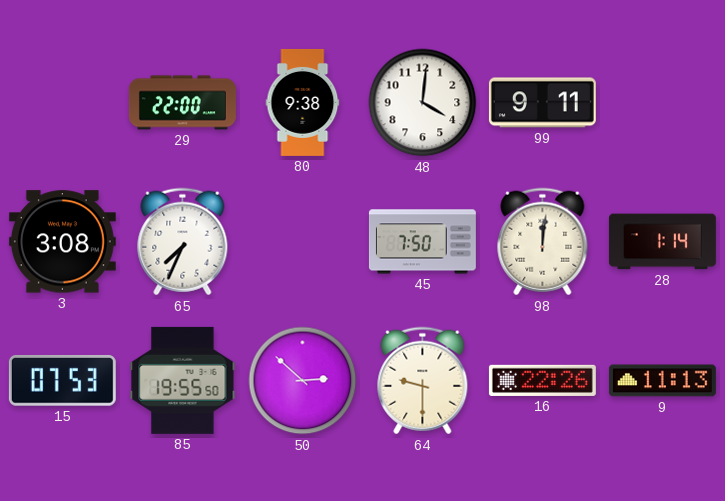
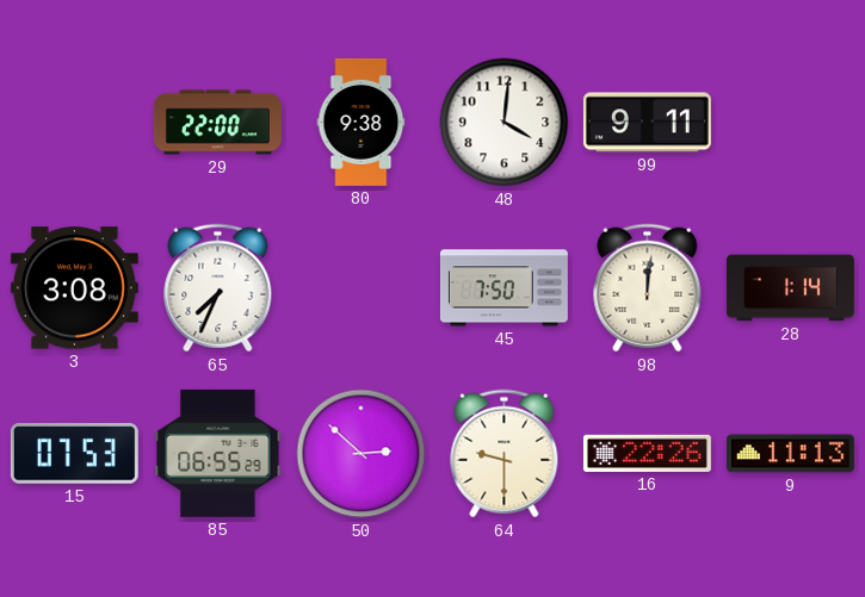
85: 19:55 -> 06:55
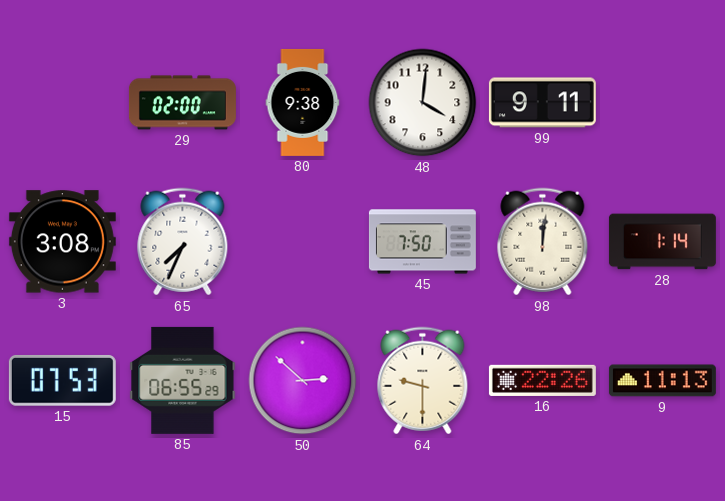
29: 22:00 -> 02:00
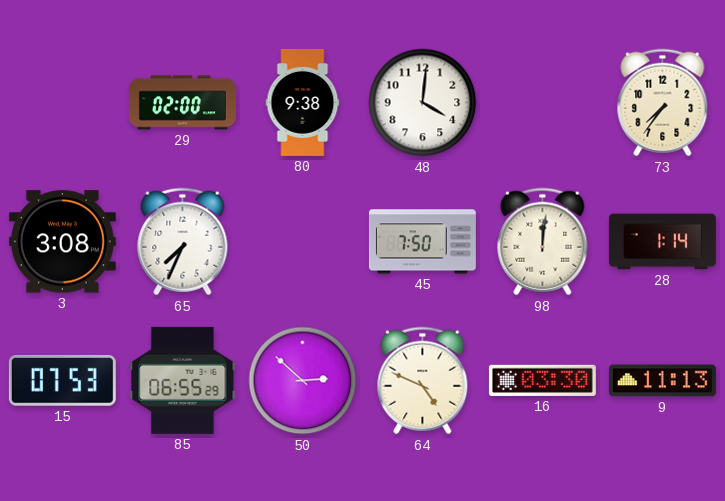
99: 9:11 -> none
73: none -> 7:36
64: 9:30 -> 4:49
16: 22:26 -> 03:30
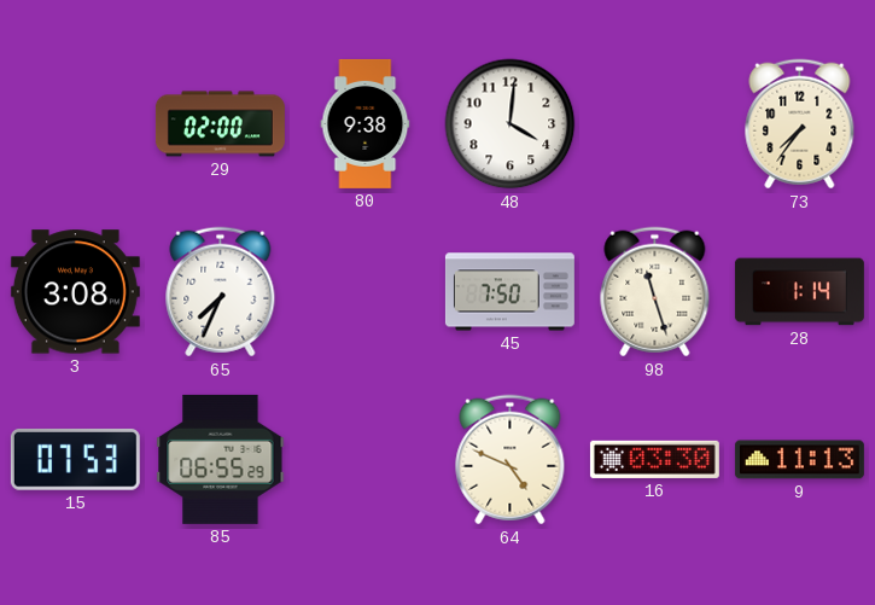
98: 12:01 -> 11:27
50: 2:52 -> none
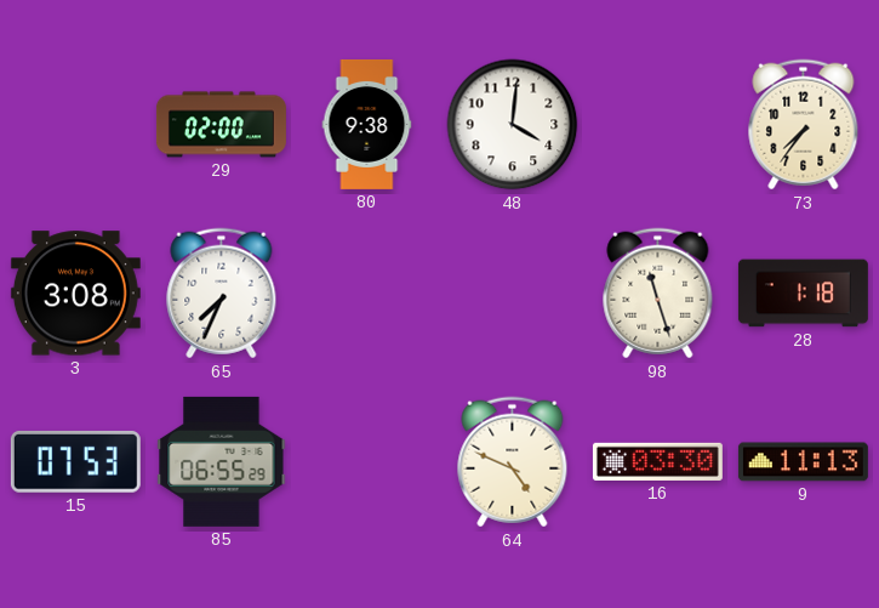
45: 7:50 -> none
28: 1:14 -> 1:18
